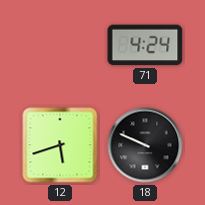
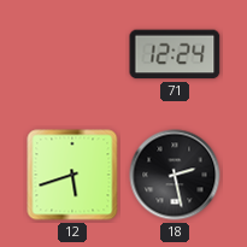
71: 4:24 -> 12:24
18: 9:49 -> 2:28
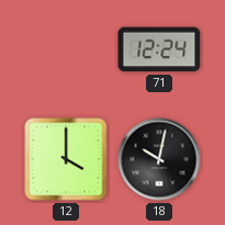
12: 5:42 -> 4:00
18: 2:28 -> 10:02
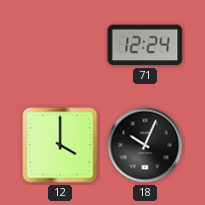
18: 10:02 -> 10:04
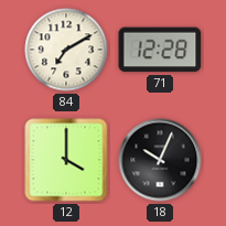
84: none -> 7:10
71: 12:24 -> 12:28
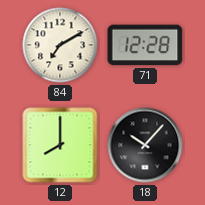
12: 4:00 -> 8:00
18: 10:04 -> 10:07
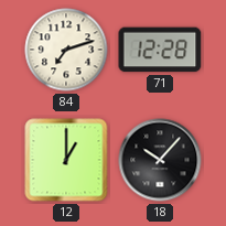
84: 7:10 -> 7:12
12: 8:00 -> 1:00
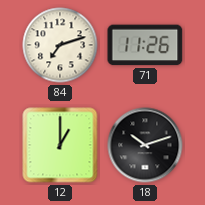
71: 12:28 -> 11:26
18: 10:07 -> 10:12
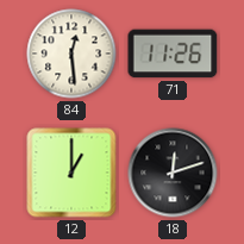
84: 7:12 -> 12:29
18: 10:12 -> 12:12
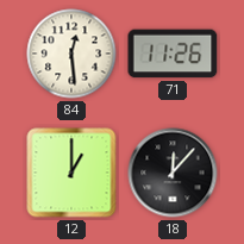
18: 12:12 -> 12:07
